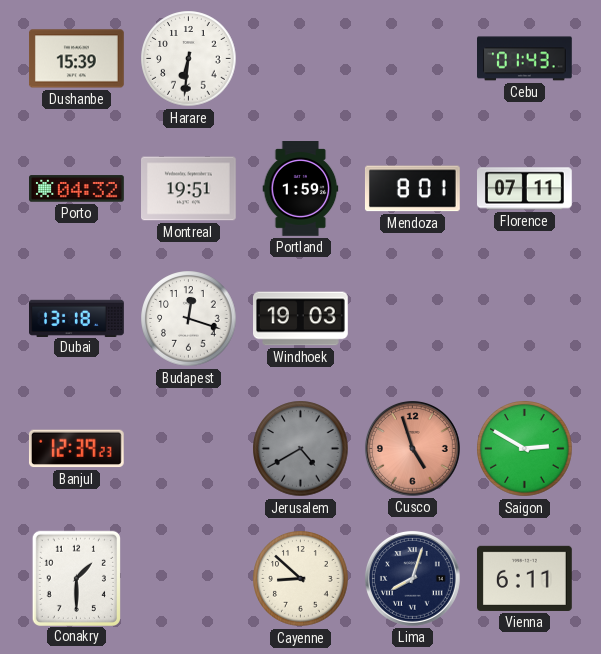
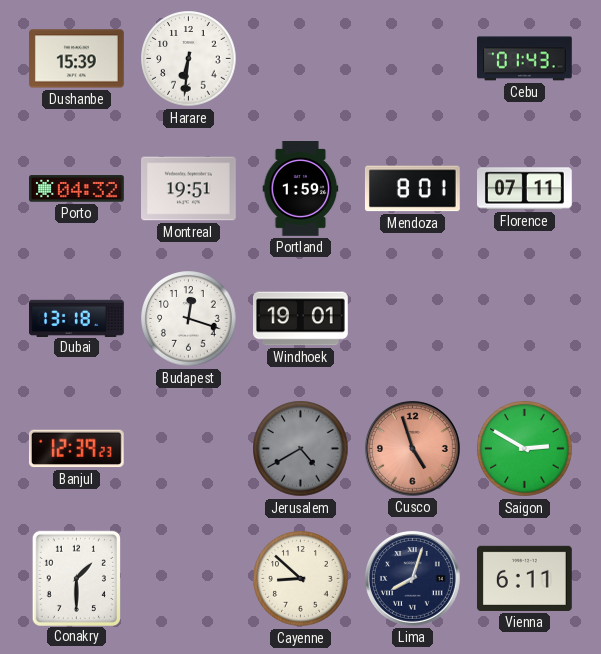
Windhoek: 19:03 -> 19:01
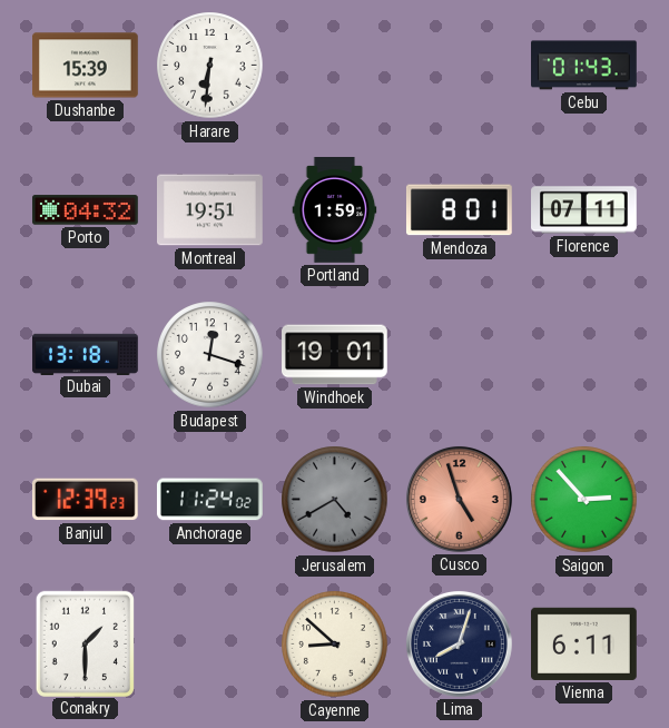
Anchorage: none -> 11:24
Saigon: 2:50 -> 2:53
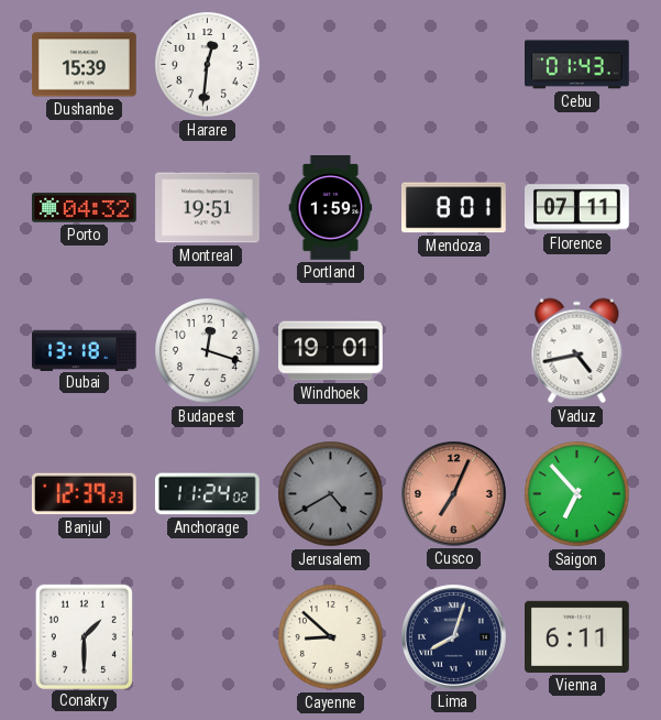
Harare: 6:31 -> 12:31
Vaduz: none -> 4:43
Cusco: 4:57 -> 7:04
Saigon: 2:53 -> 6:53
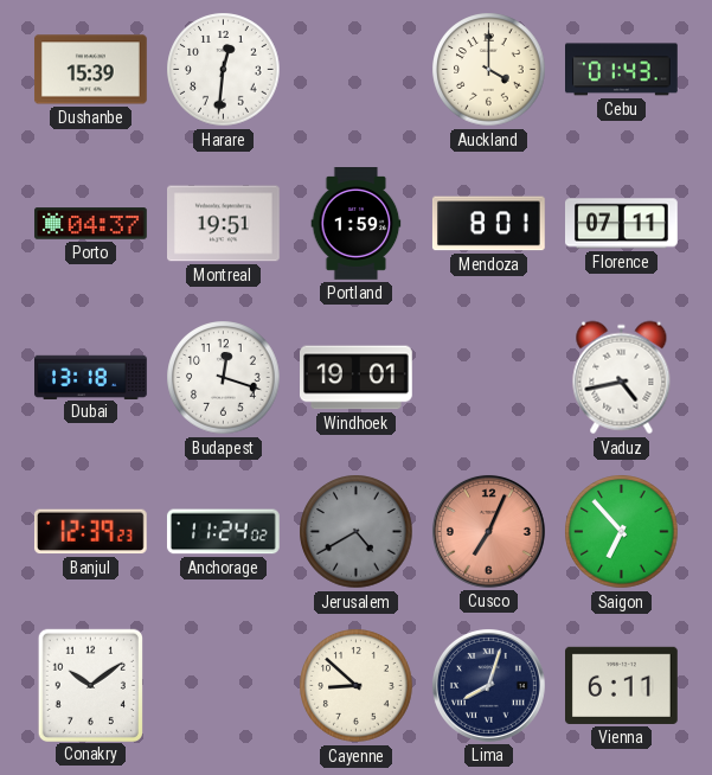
Auckland: none -> 4:00
Porto: 04:32 -> 04:37
Conakry: 1:30 -> 10:09
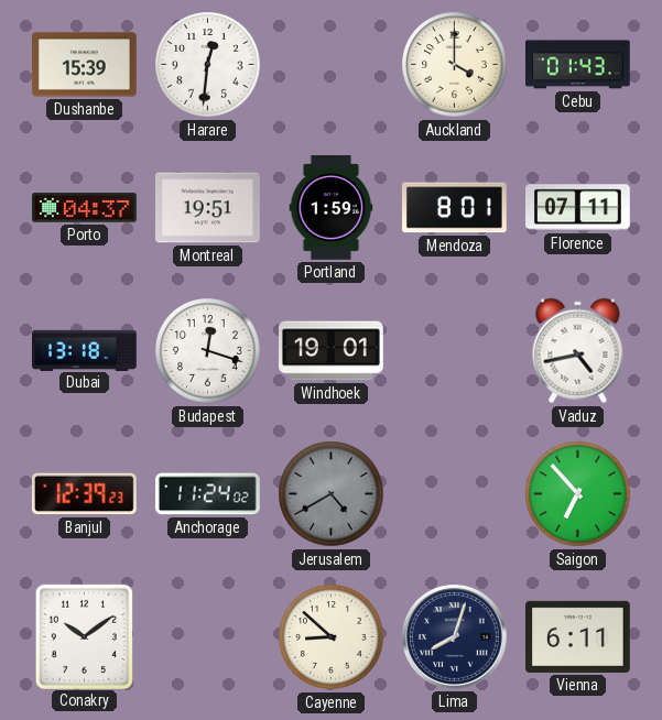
Cusco: 7:04 -> none
